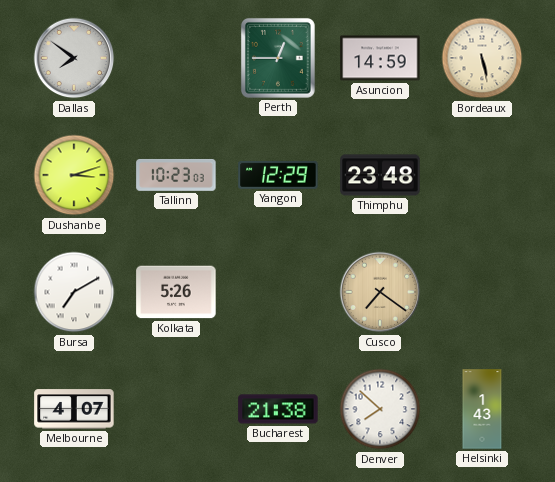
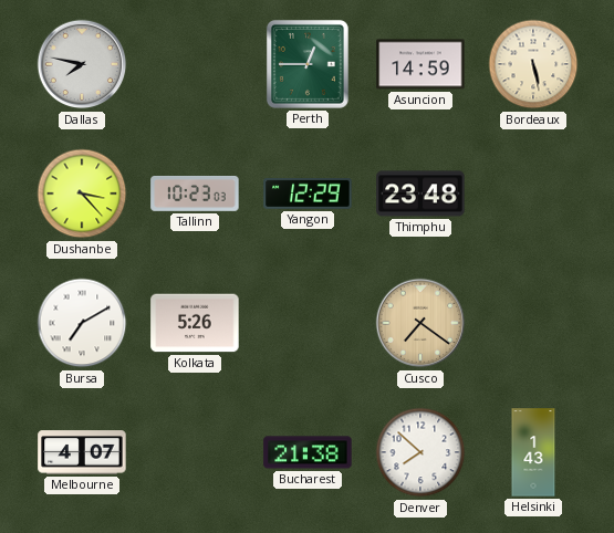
Dallas: 7:51 -> 7:47
Dushanbe: 3:12 -> 3:23
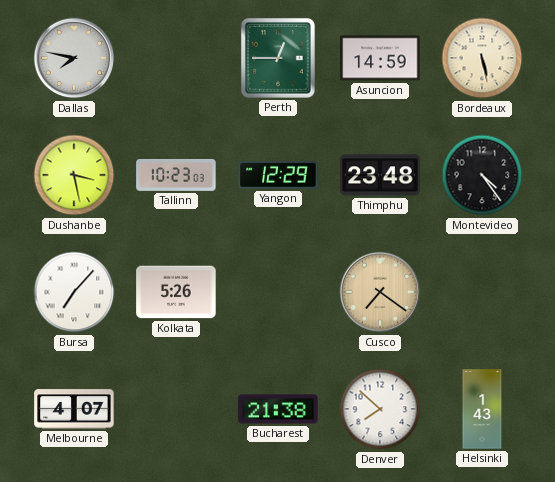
Dushanbe: 3:23 -> 3:28
Montevideo: none -> 4:24
Bursa: 7:10 -> 7:07
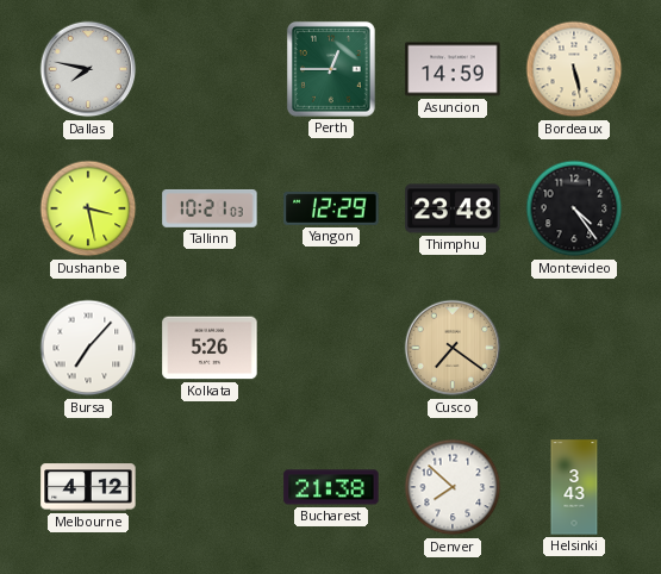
Tallinn: 10:23 -> 10:21
Melbourne: 4:07 -> 4:12
Helsinki: 1:43 -> 3:43
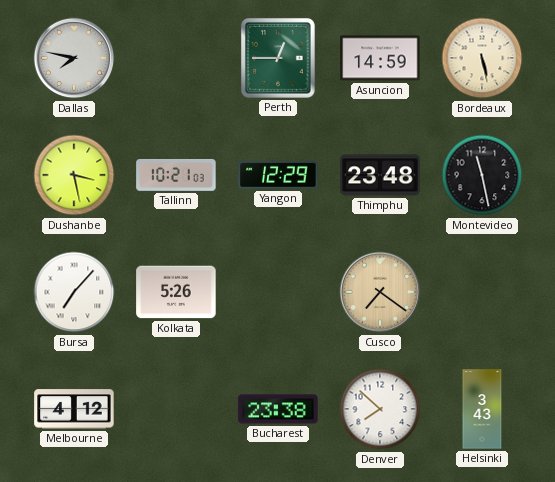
Montevideo: 4:24 -> 11:28
Bucharest: 21:38 -> 23:38
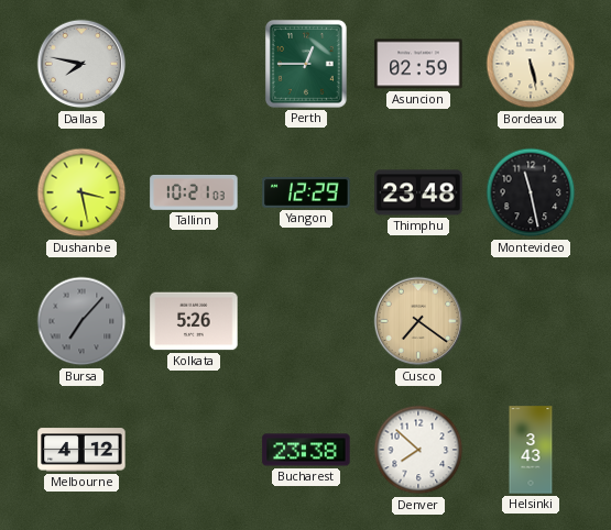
Asuncion: 14:59 -> 02:59
Bursa dial: white -> grey
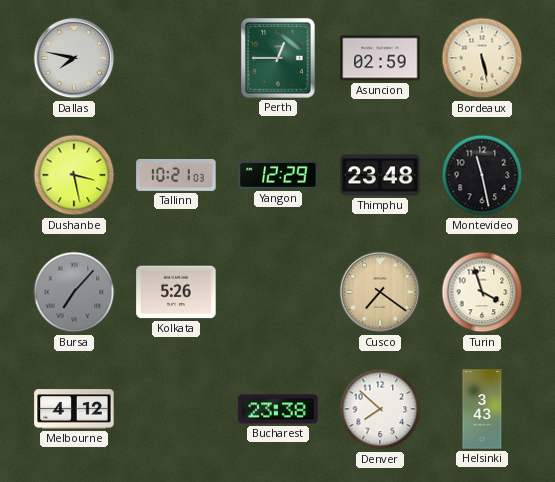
Turin: none -> 3:57
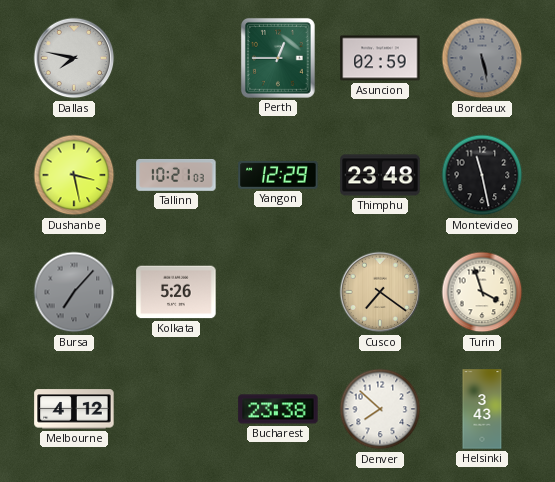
Bordeaux dial: cream -> grey
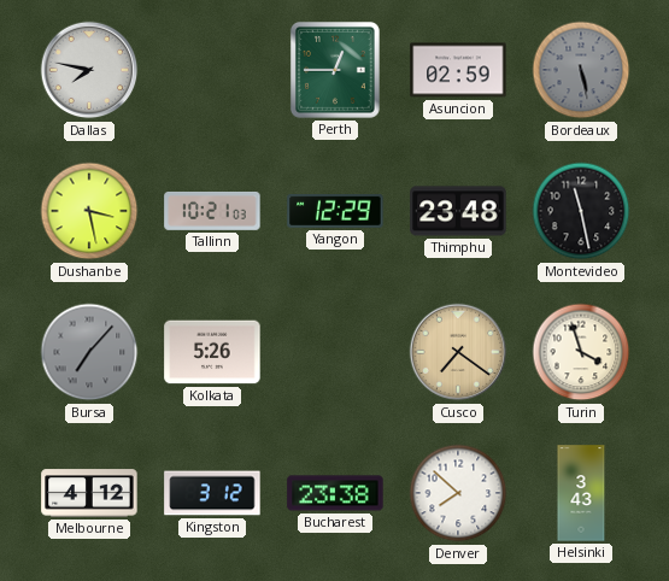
Kingston: none -> 3:12
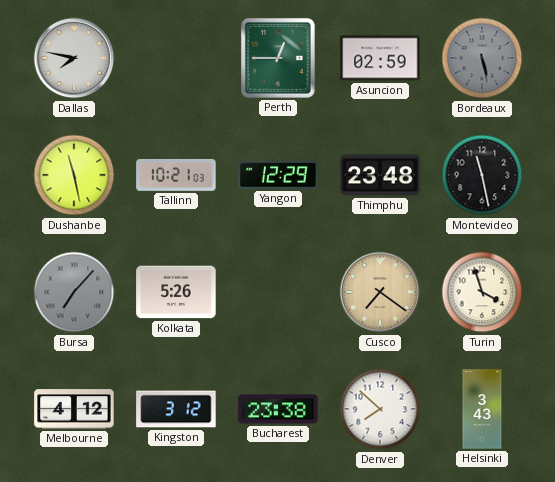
Dushanbe: 3:28 -> 11:28
